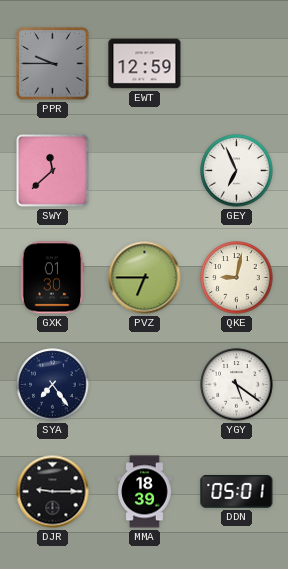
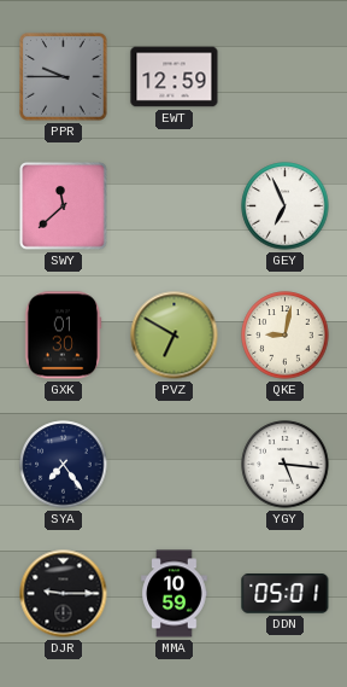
PVZ: 6:45 -> 6:50
YGY: 5:21 -> 5:16
MMA: 18:39 -> 10:59
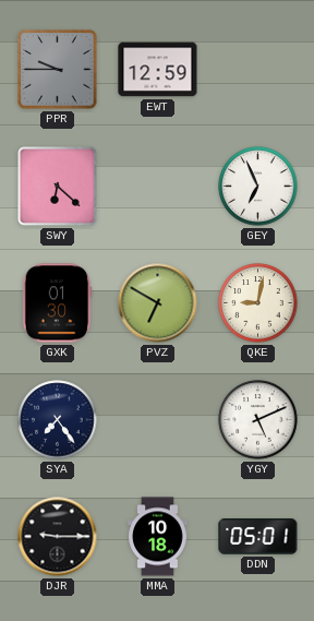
SWY: 11:38 -> 6:22
YGY: 5:16 -> 5:11
MMA: 10:59 -> 10:18
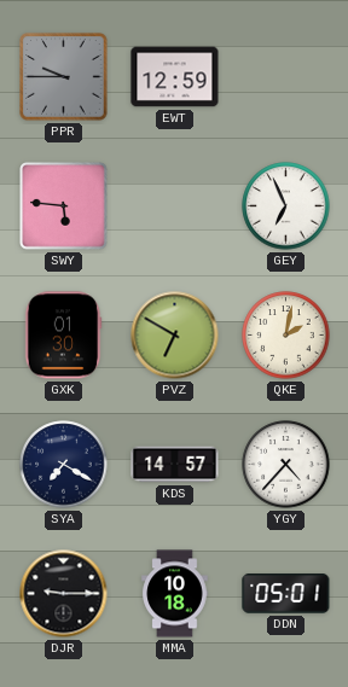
SWY: 6:22 -> 5:46
QKE: 9:02 -> 2:02
SYA: 7:24 -> 7:20
KDS: none -> 14:57
YGY: 5:11 -> 4:37
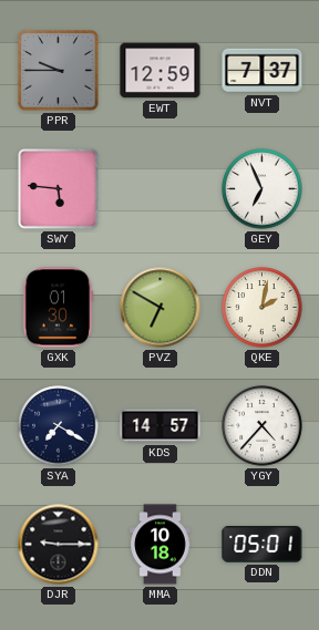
NVT: none -> 7:37
